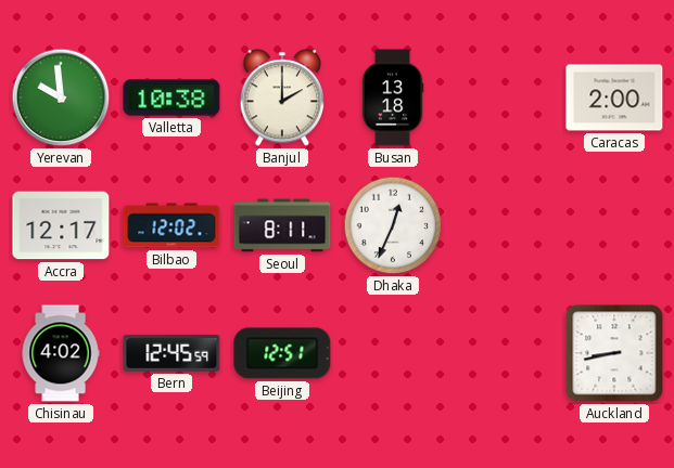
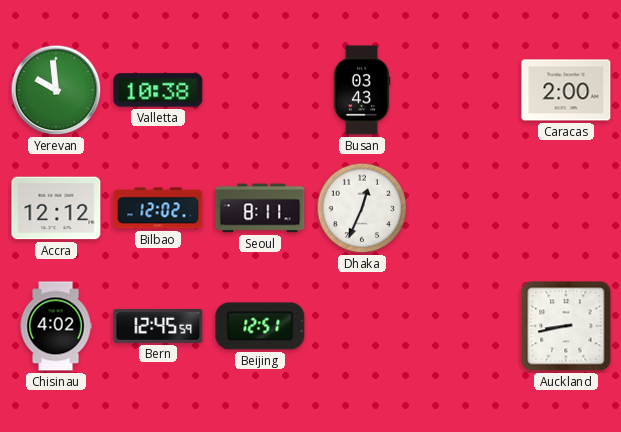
Banjul: 2:00 -> none
Busan: 13:18 -> 03:43
Accra: 12:17 -> 12:12
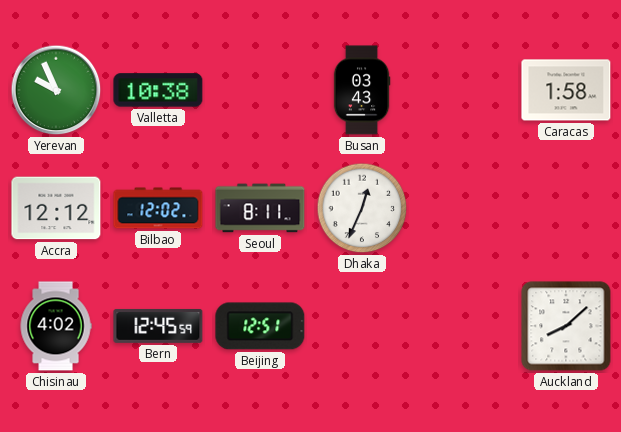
Yerevan: 9:59 -> 9:56
Caracas: 2:00 -> 1:58
Auckland: 8:43 -> 8:08
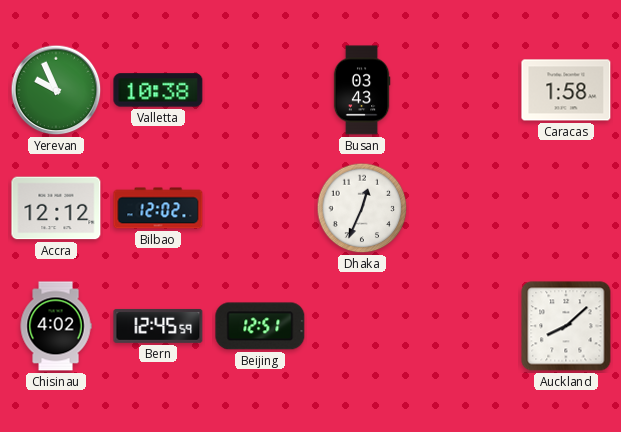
Seoul: 8:11 -> none
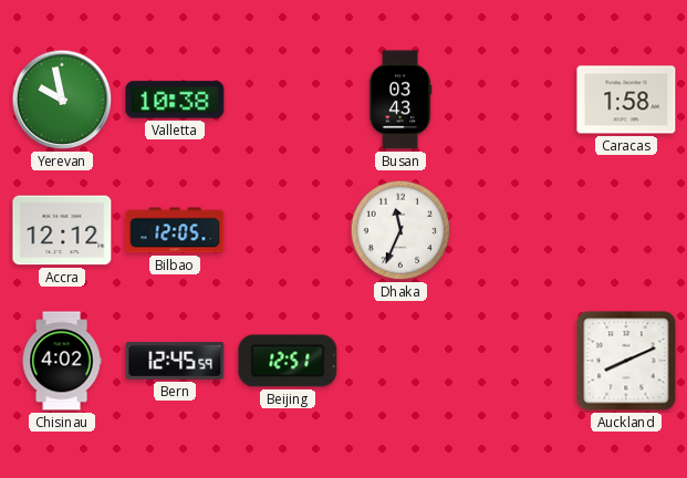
Yerevan: 9:56 -> 9:58
Bilbao: 12:02 -> 12:05
Dhaka: 12:34 -> 11:34
Auckland: 8:08 -> 8:11
